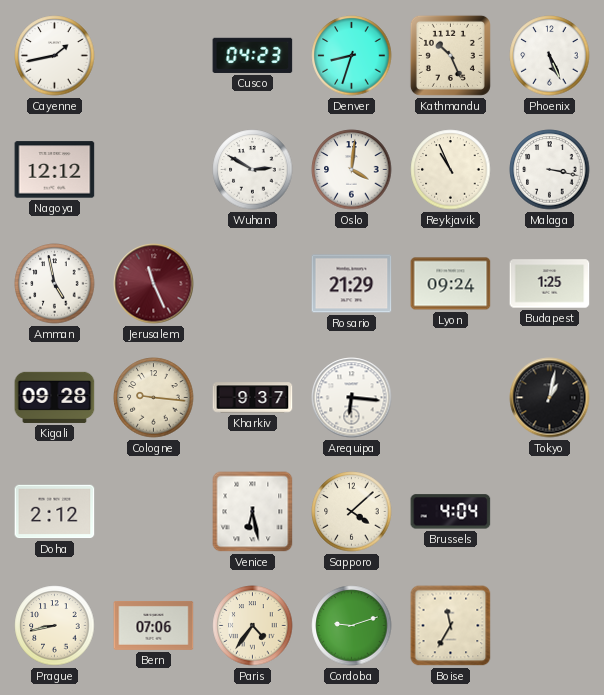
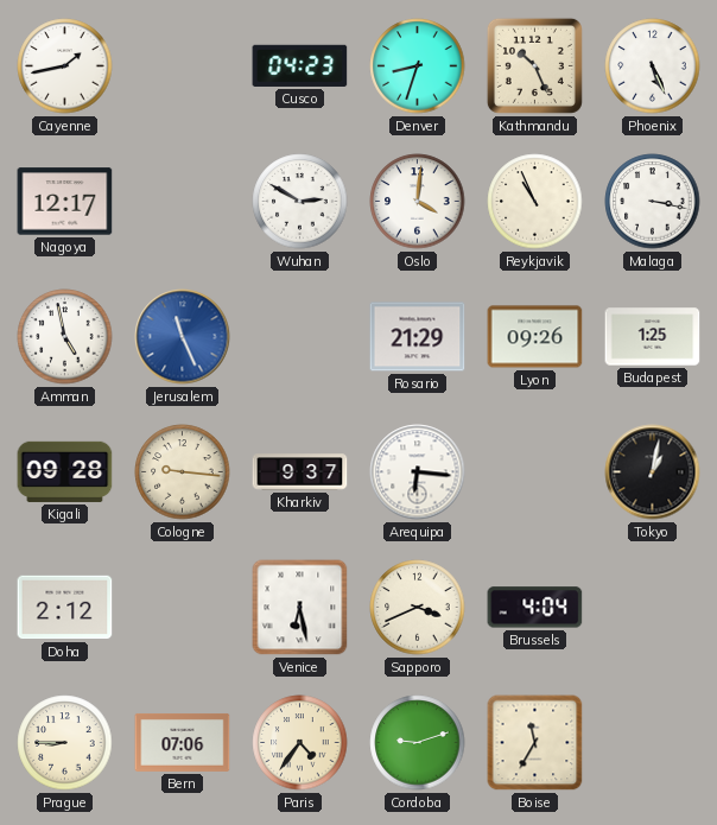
Nagoya: 12:12 -> 12:17
Jerusalem dial: burgundy -> blue
Lyon: 09:24 -> 09:26
Sapporo: 4:08 -> 3:41
Prague: 8:43 -> 8:45
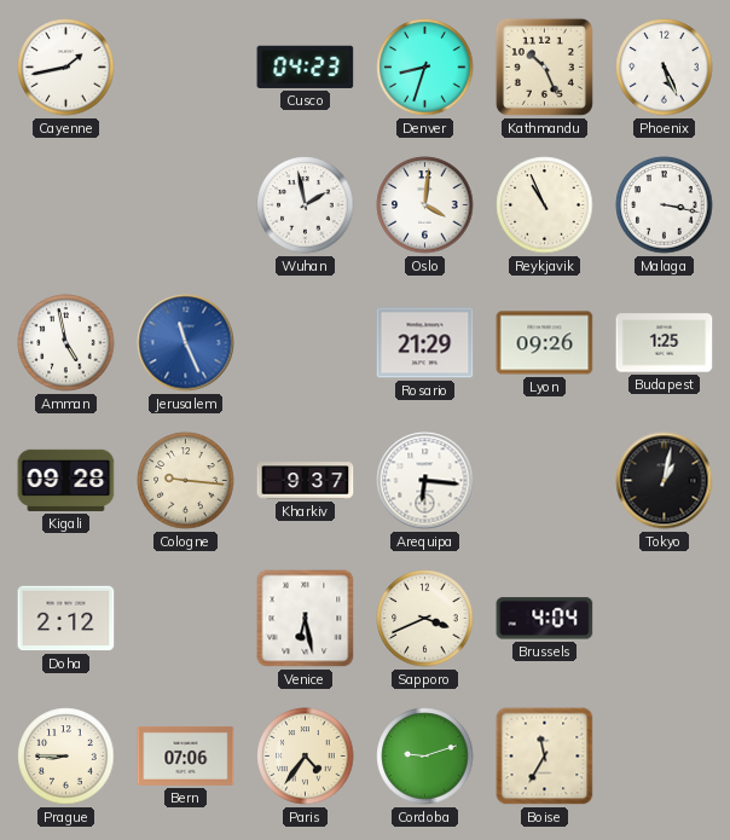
Nagoya: 12:17 -> none
Wuhan: 2:50 -> 1:58
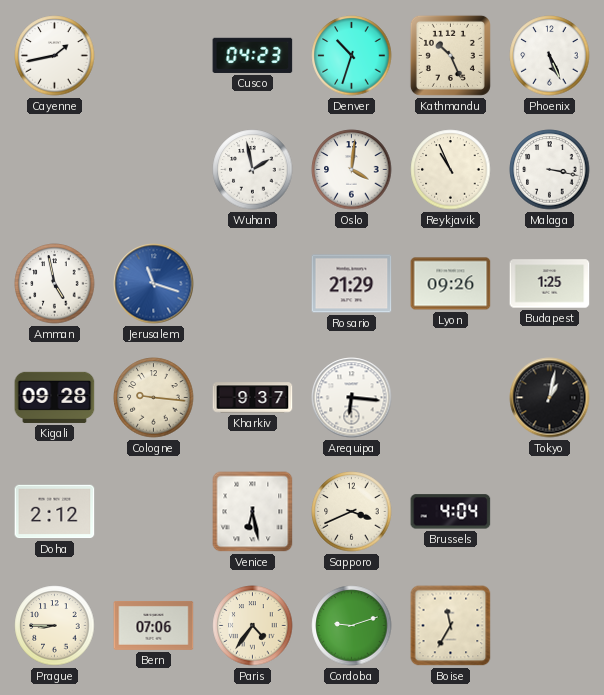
Denver: 8:33 -> 10:33
Jerusalem: 11:26 -> 11:18
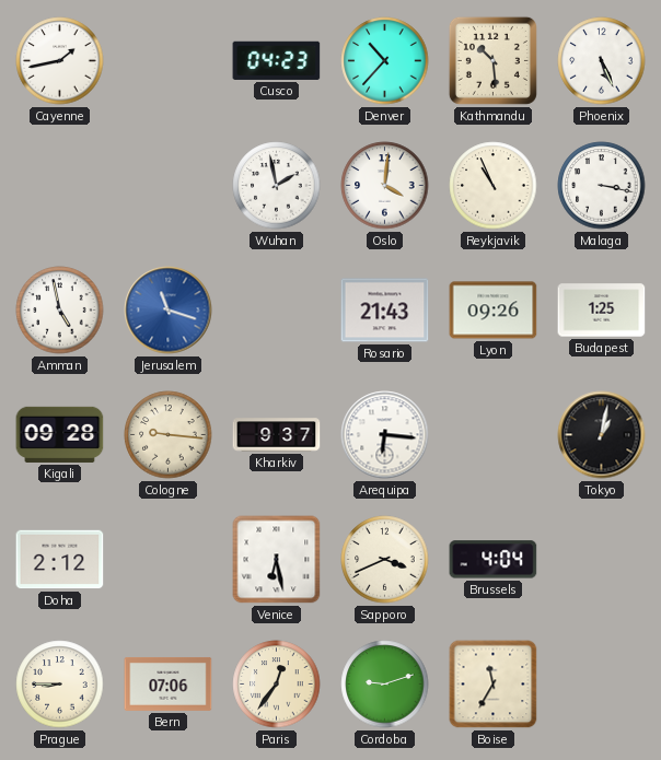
Denver: 10:33 -> 10:37
Kathmandu: 10:26 -> 10:29
Rosario: 21:29 -> 21:43
Paris: 4:36 -> 12:36
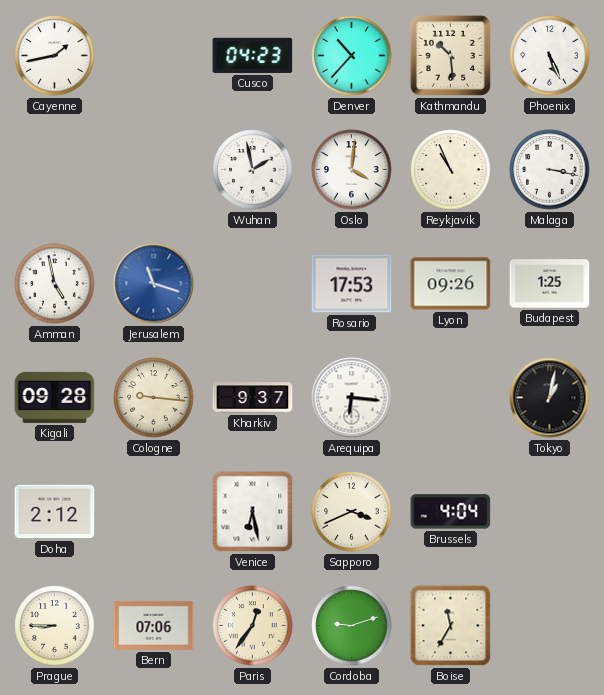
Rosario: 21:43 -> 17:53
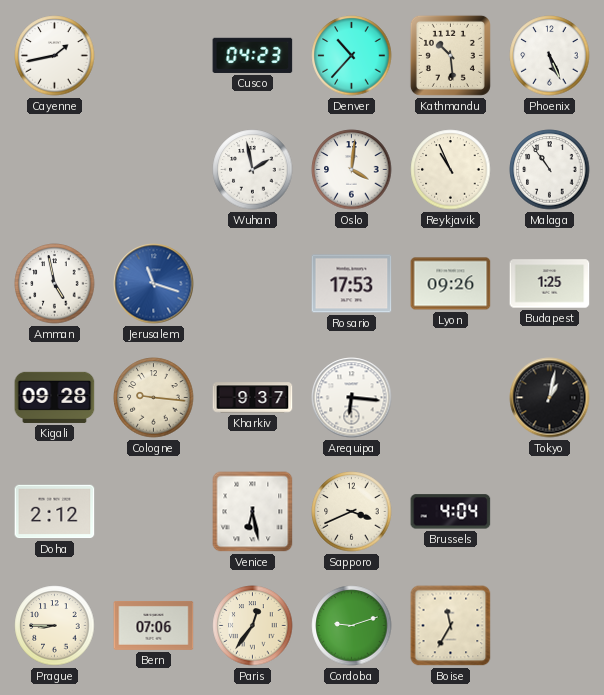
Malaga: 3:17 -> 10:54
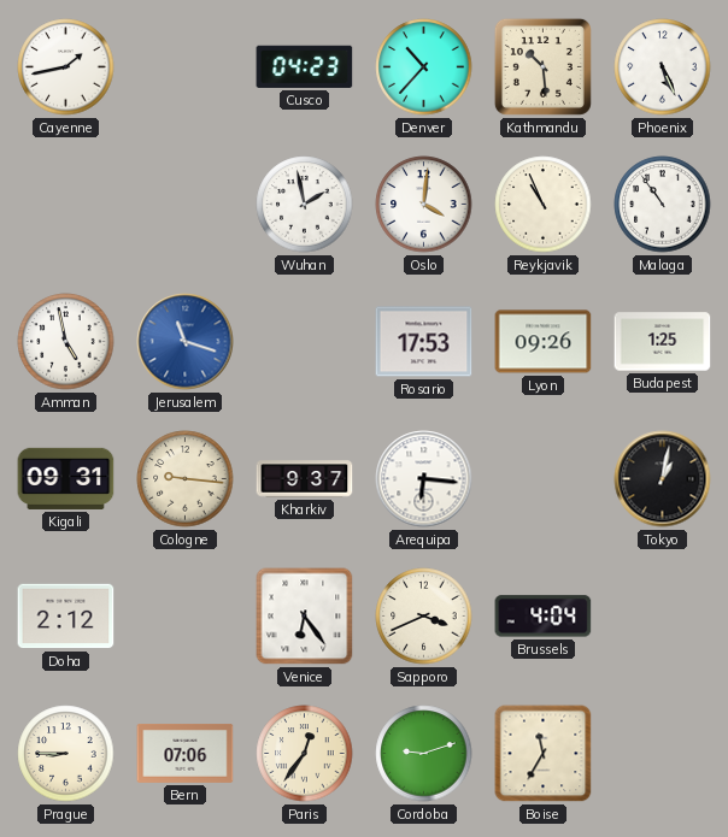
Kigali: 09:28 -> 09:31
Venice: 6:28 -> 6:24
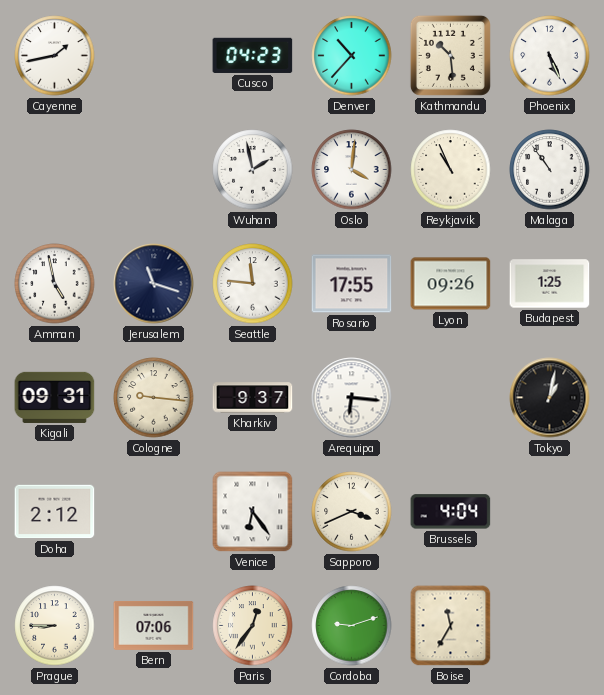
Jerusalem dial: blue -> navy
Seattle: none -> 11:46
Rosario: 17:53 -> 17:55
